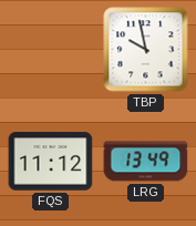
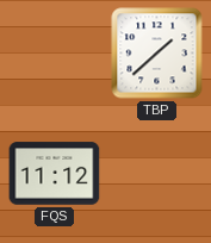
TBP: 9:58 -> 1:38
LRG: 13:49 -> none
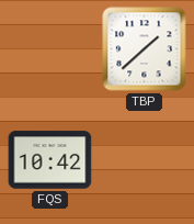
FQS: 11:12 -> 10:42
